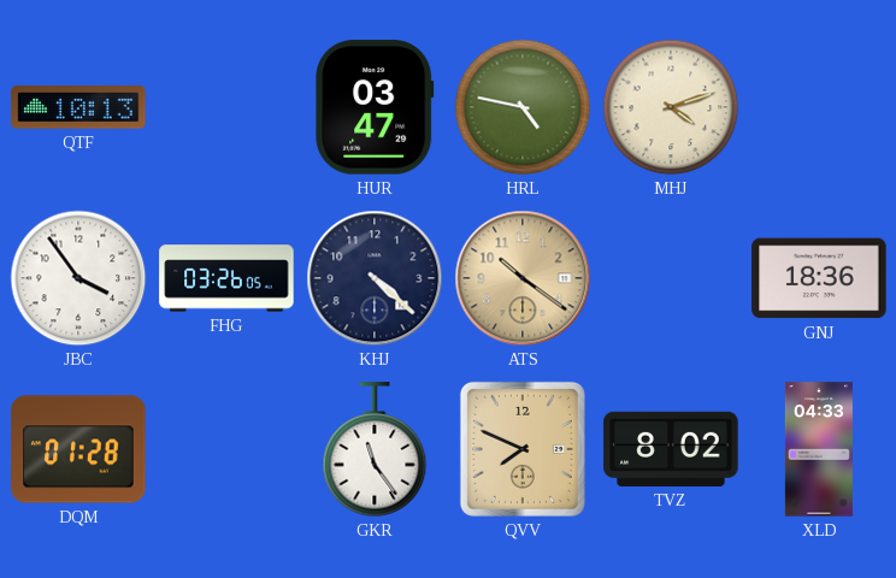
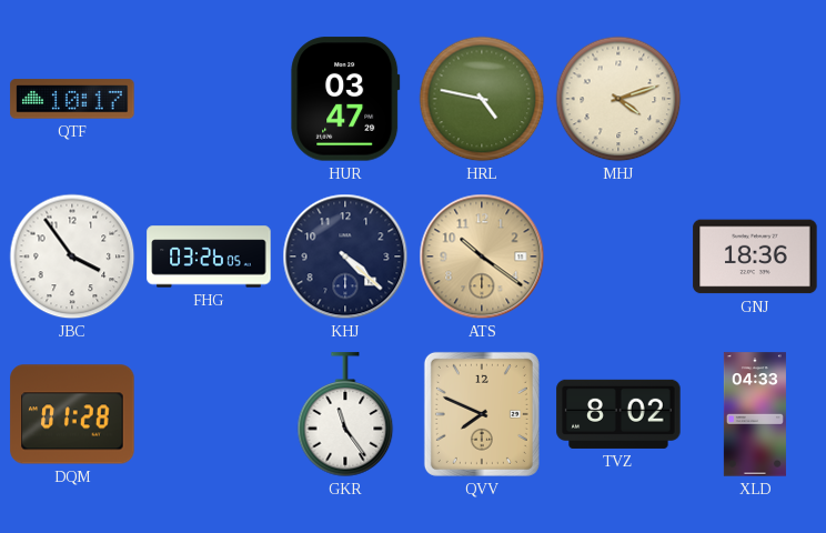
QTF: 10:13 -> 10:17
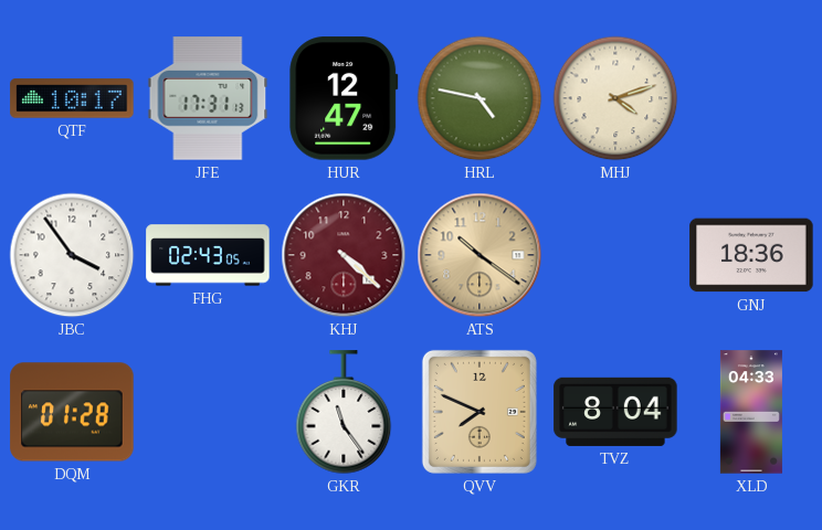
JFE: none -> 17:31
HUR: 03:47 -> 12:47
FHG: 03:26 -> 02:43
KHJ dial: navy -> burgundy
TVZ: 8:02 -> 8:04
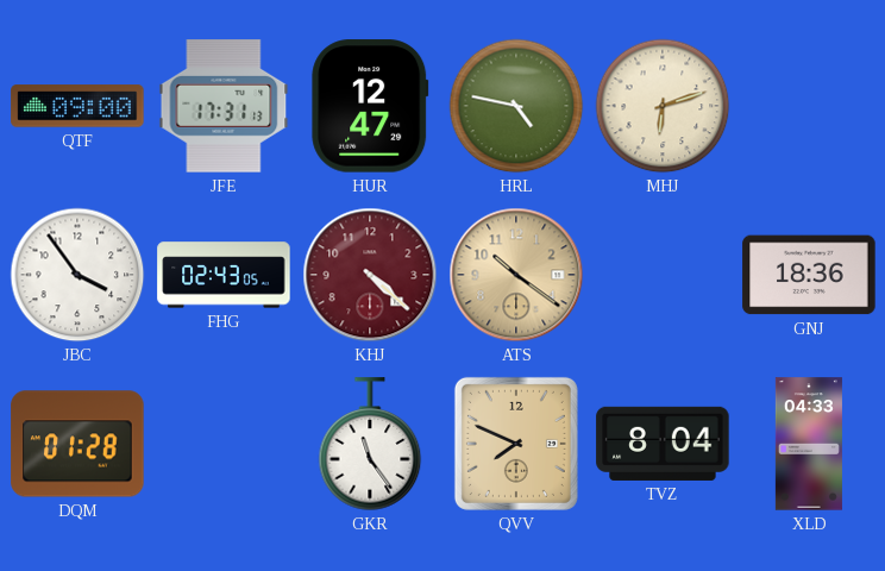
QTF: 10:17 -> 09:00
MHJ: 4:12 -> 6:12
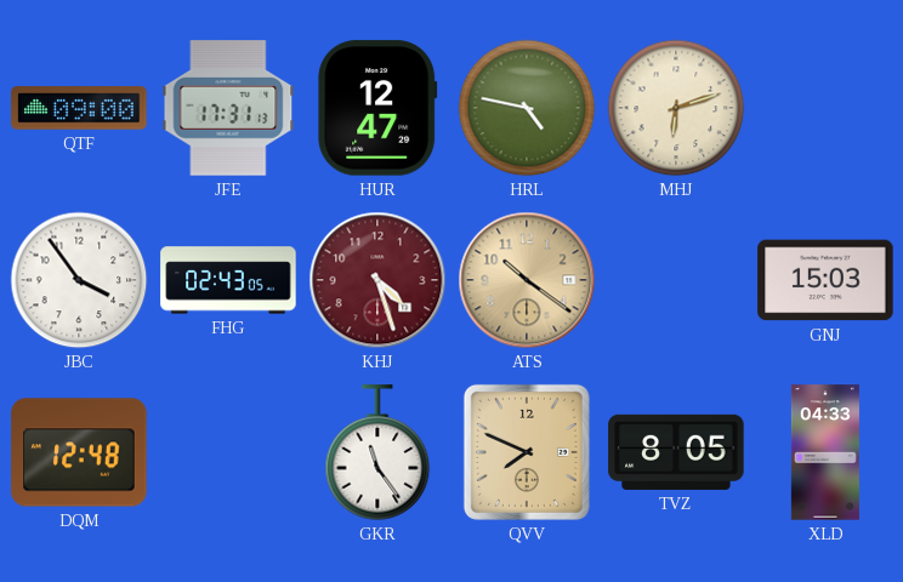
KHJ: 4:22 -> 4:27
GNJ: 18:36 -> 15:03
DQM: 01:28 -> 12:48
TVZ: 8:04 -> 8:05
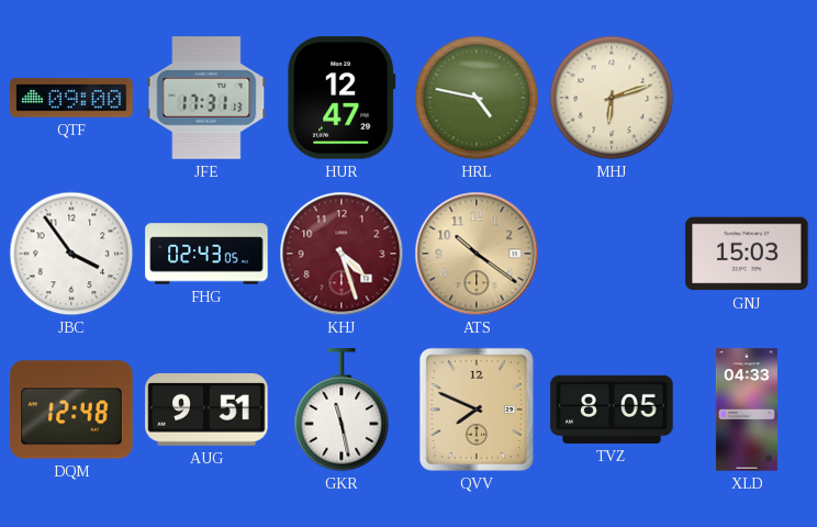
AUG: none -> 9:51
GKR: 11:24 -> 11:28
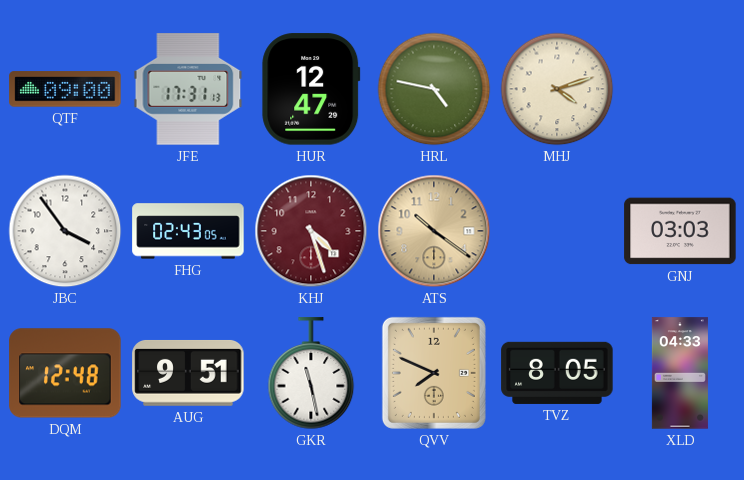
MHJ: 6:12 -> 4:12
GNJ: 15:03 -> 03:03
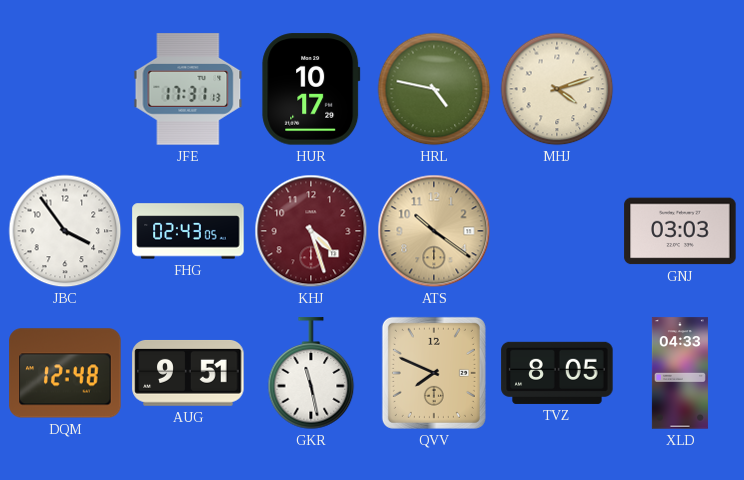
QTF: 09:00 -> none
HUR: 12:47 -> 10:17
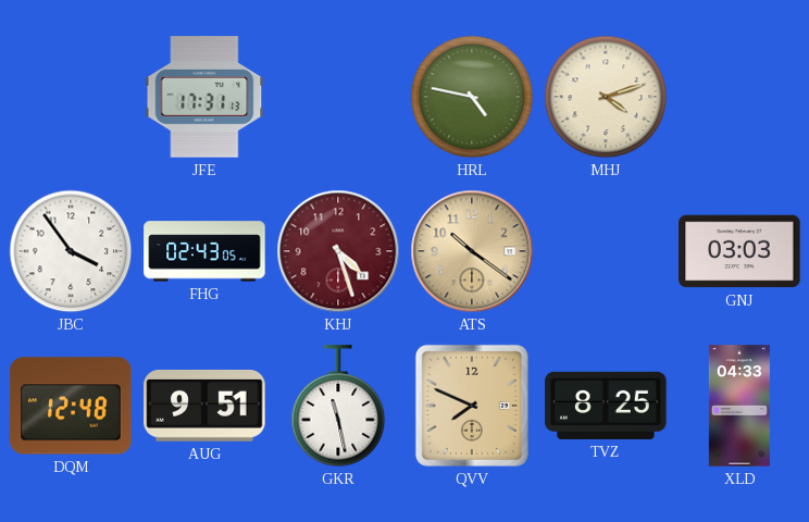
HUR: 10:17 -> none
TVZ: 8:05 -> 8:25
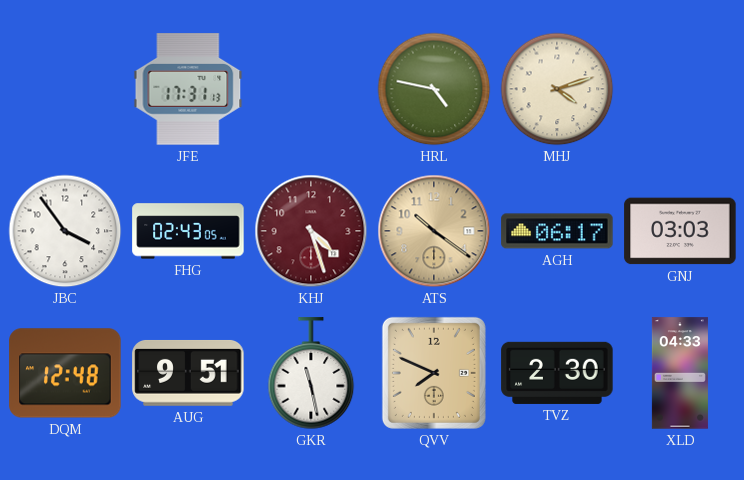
AGH: none -> 06:17
TVZ: 8:25 -> 2:30
